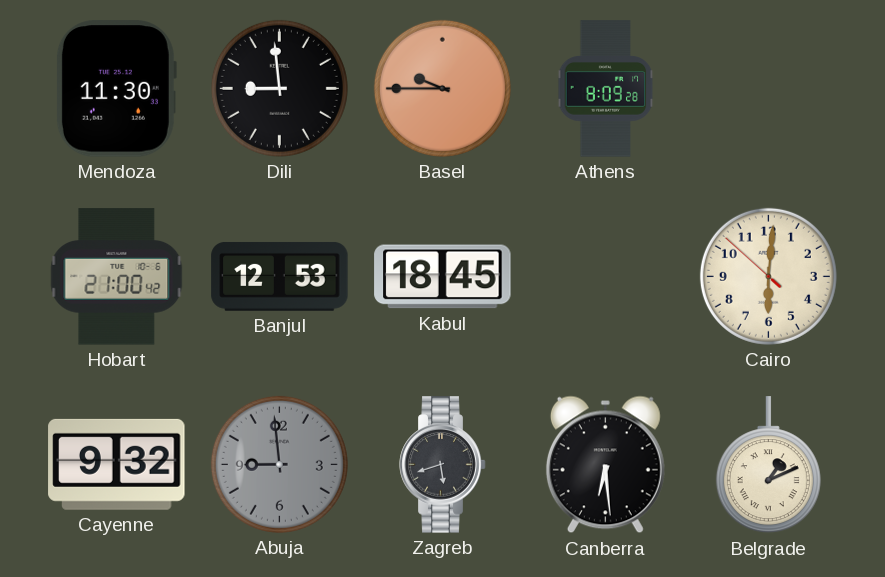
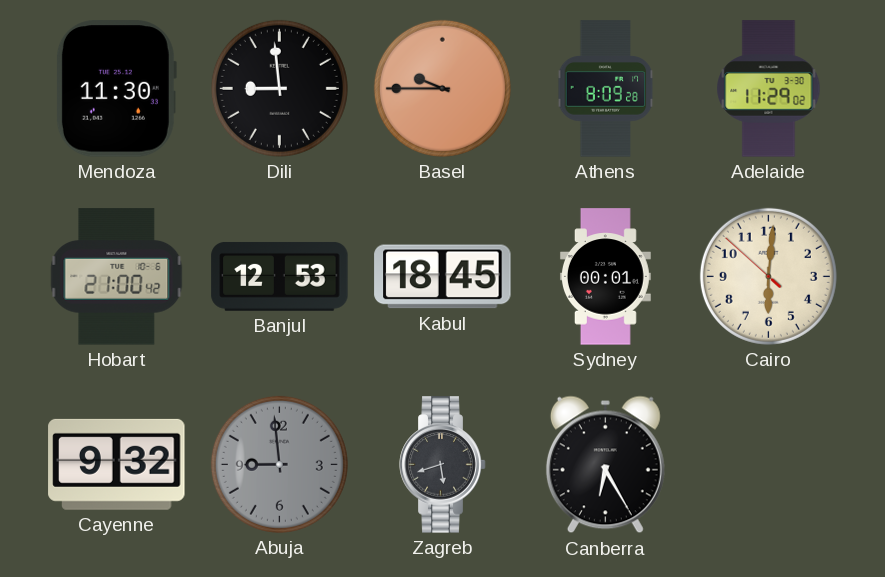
Adelaide: none -> 11:29
Sydney: none -> 00:01
Canberra: 6:29 -> 6:25
Belgrade: 1:11 -> none
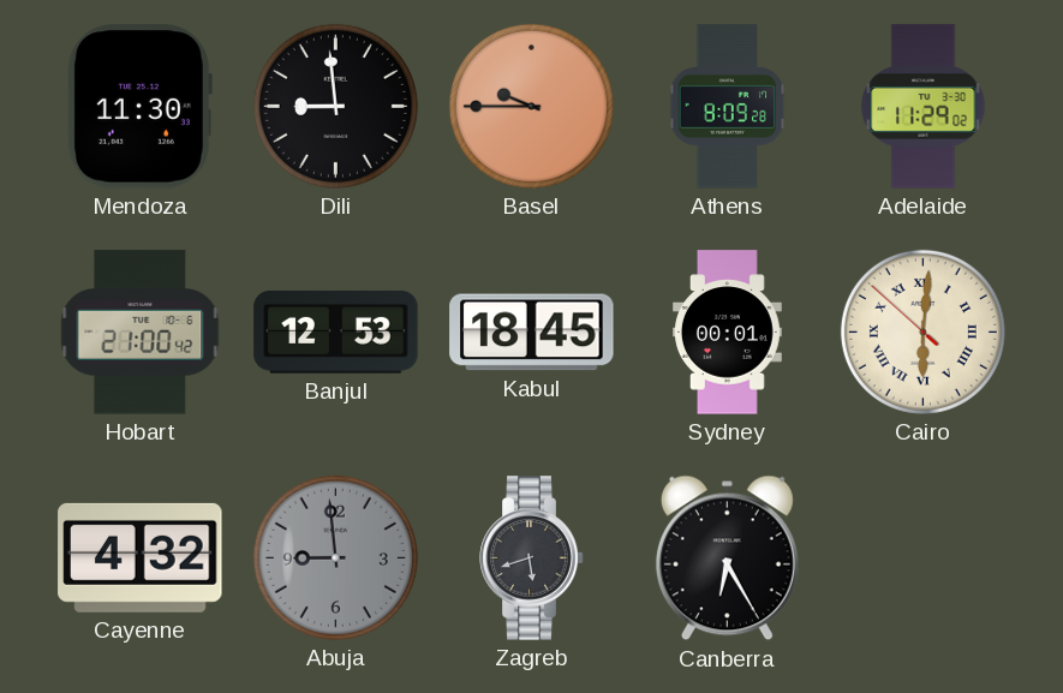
Cairo numerals: Arabic -> Roman
Cayenne: 9:32 -> 4:32
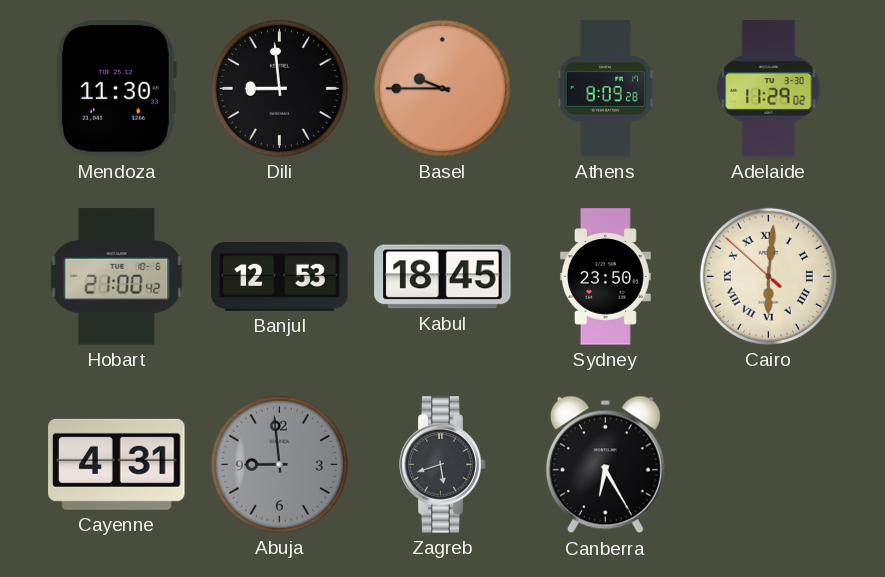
Sydney: 00:01 -> 23:50
Cayenne: 4:32 -> 4:31
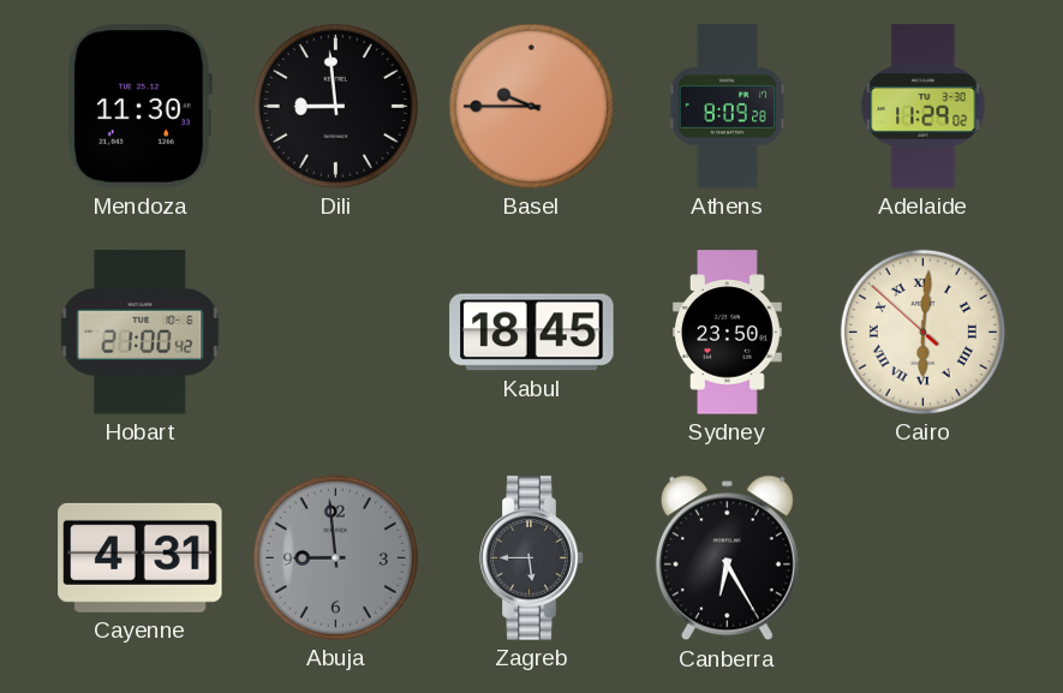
Banjul: 12:53 -> none
Zagreb: 5:42 -> 5:45
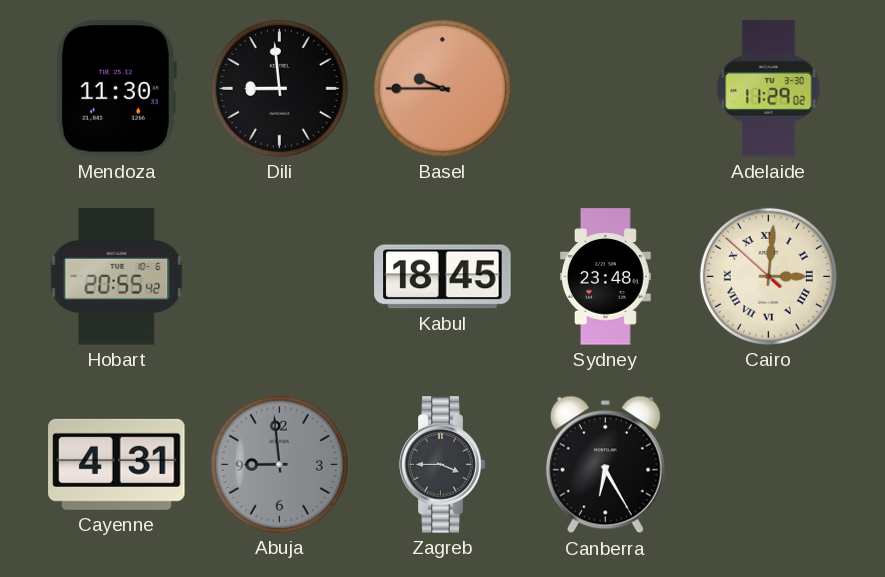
Athens: 8:09 -> none
Hobart: 21:00 -> 20:55
Sydney: 23:50 -> 23:48
Cairo: 6:00 -> 3:00
Zagreb: 5:45 -> 3:45
